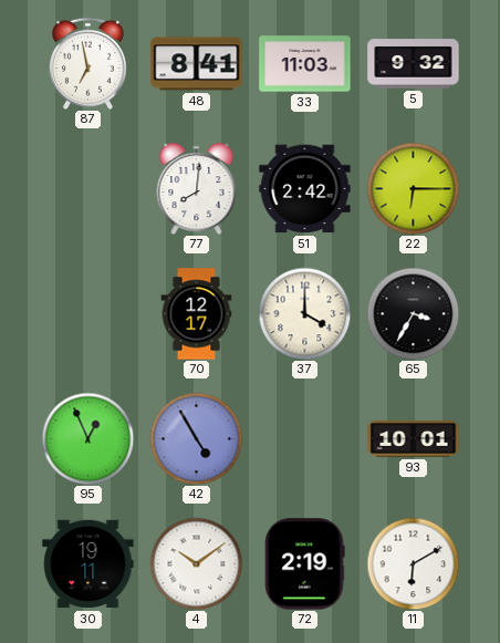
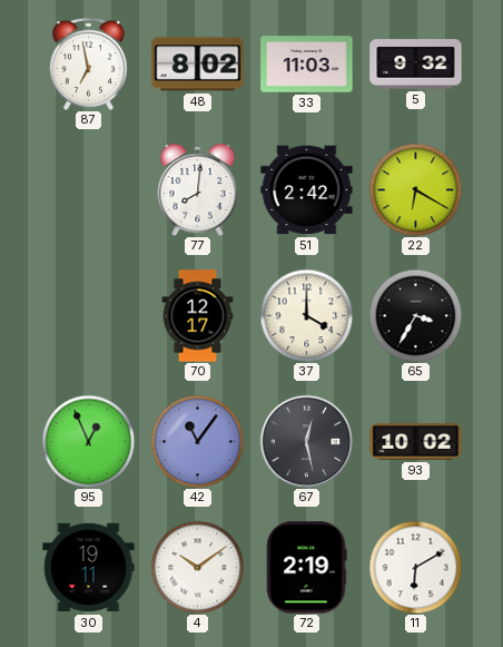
48: 8:41 -> 8:02
22: 6:15 -> 6:20
42: 4:55 -> 11:06
67: none -> 12:28
93: 10:01 -> 10:02
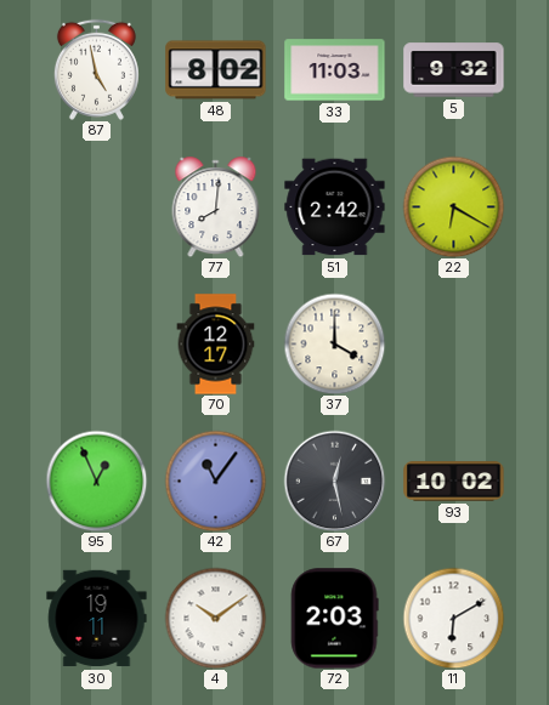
87: 6:58 -> 4:58
65: 3:35 -> none
72: 2:19 -> 2:03
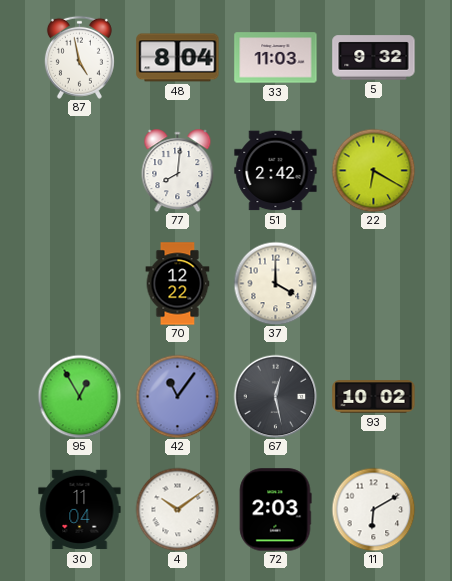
48: 8:02 -> 8:04
70: 12:17 -> 12:22
95: 12:56 -> 12:55
30: 19:11 -> 11:04
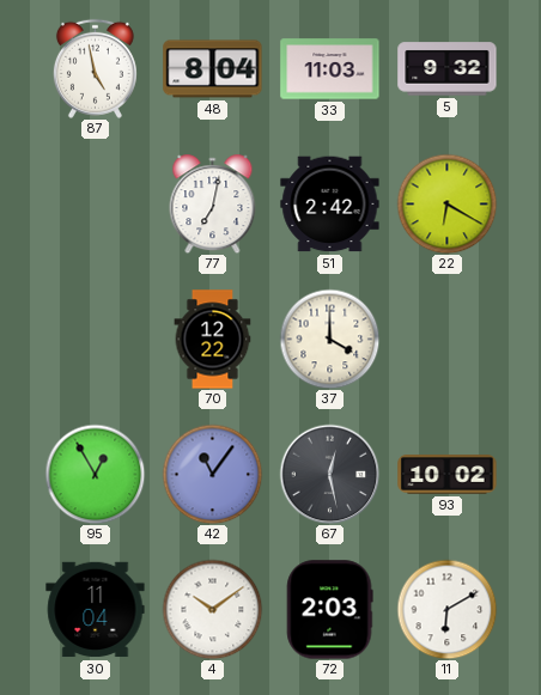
77: 8:01 -> 7:02
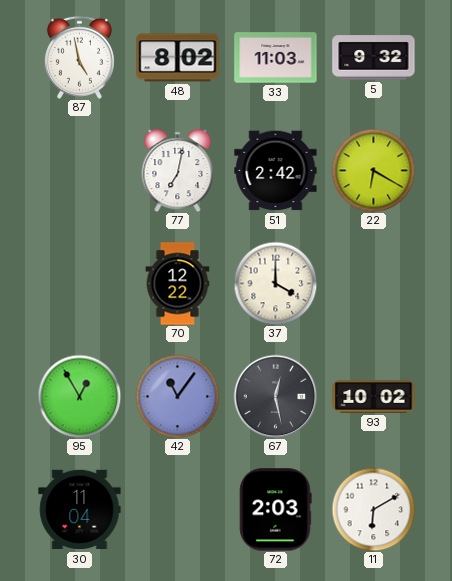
48: 8:04 -> 8:02
4: 10:09 -> none
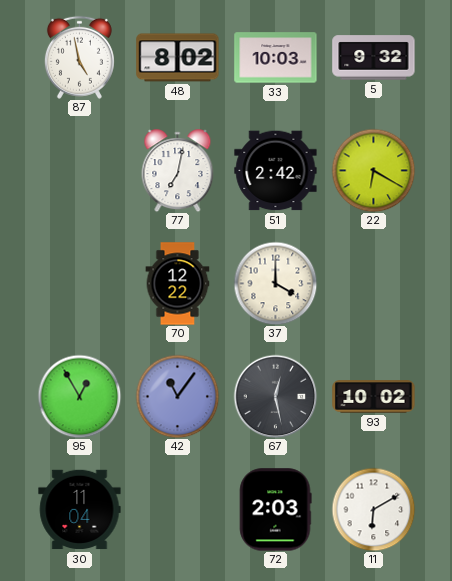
33: 11:03 -> 10:03
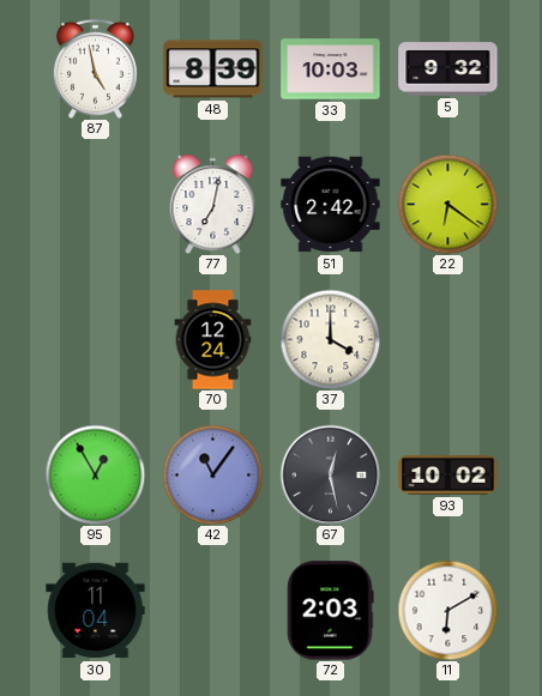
48: 8:02 -> 8:39
22: 6:20 -> 6:21
70: 12:22 -> 12:24
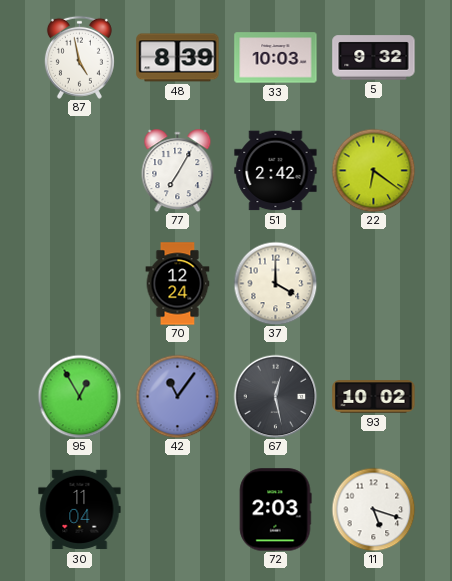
77: 7:02 -> 7:05
11: 6:10 -> 5:18
